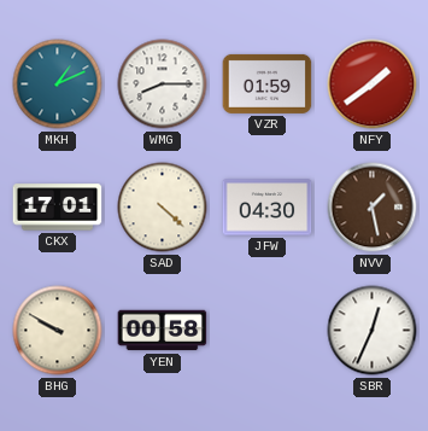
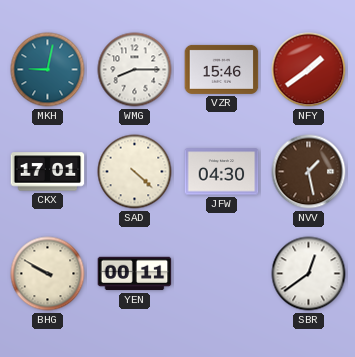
MKH: 1:11 -> 9:02
VZR: 01:59 -> 15:46
YEN: 00:58 -> 00:11
SBR: 12:34 -> 12:39
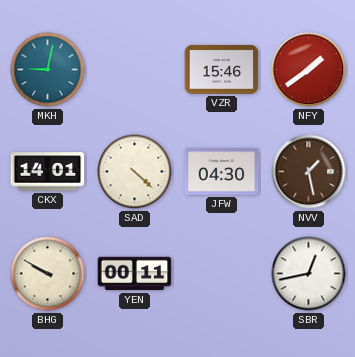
WMG: 8:15 -> none
CKX: 17:01 -> 14:01
SBR: 12:39 -> 12:43
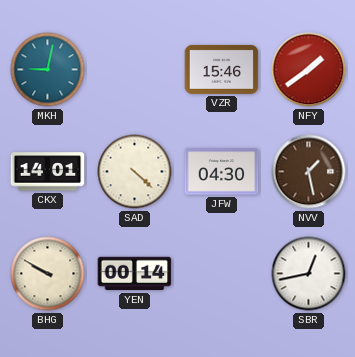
YEN: 00:11 -> 00:14
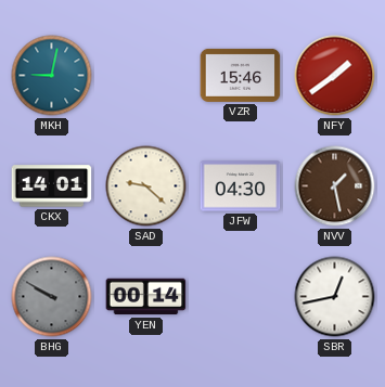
SAD: 4:22 -> 9:22
BHG dial: cream -> grey
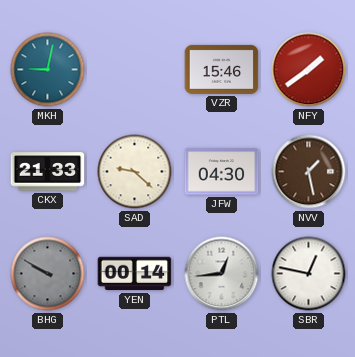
CKX: 14:01 -> 21:33
PTL: none -> 12:44
SBR: 12:43 -> 12:47
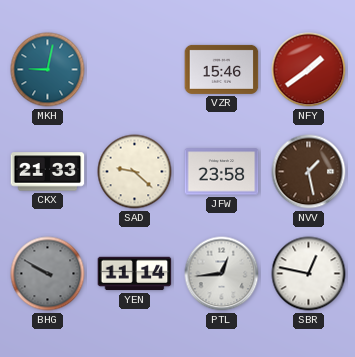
JFW: 04:30 -> 23:58
YEN: 00:14 -> 11:14
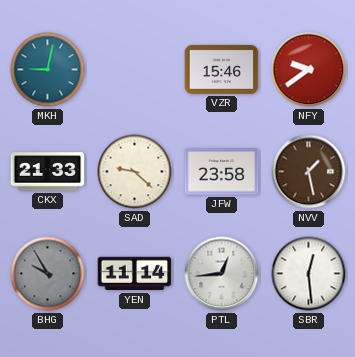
NFY: 1:39 -> 9:39
BHG: 9:50 -> 9:55
SBR: 12:47 -> 12:29
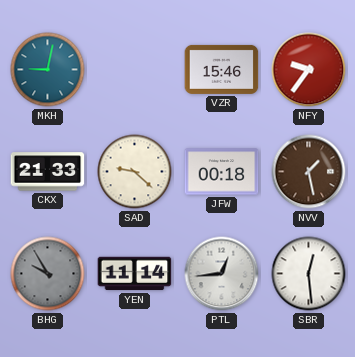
NFY: 9:39 -> 9:36
JFW: 23:58 -> 00:18
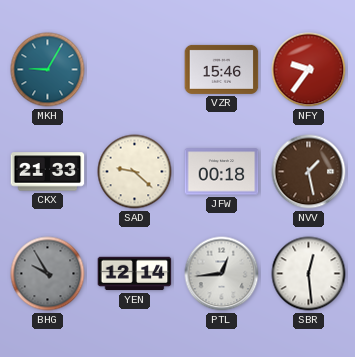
MKH: 9:02 -> 9:05
YEN: 11:14 -> 12:14
